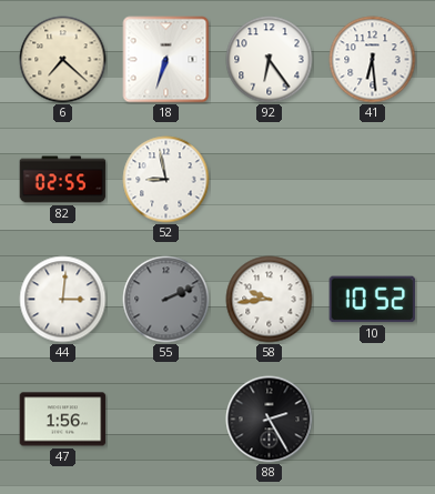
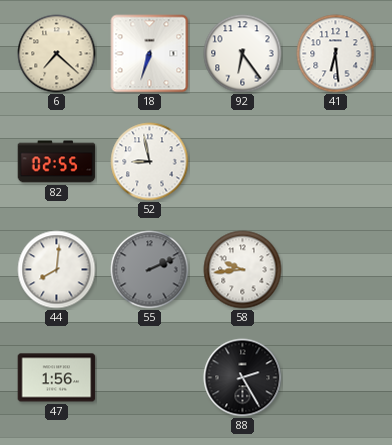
44: 3:01 -> 8:01
10: 10:52 -> none
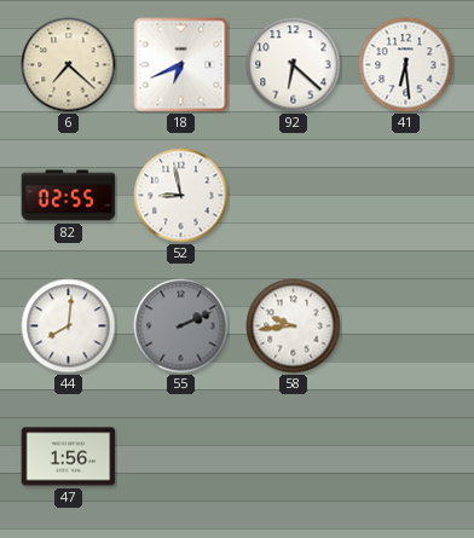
18: 6:33 -> 6:41
92: 6:24 -> 6:22
88: 2:25 -> none
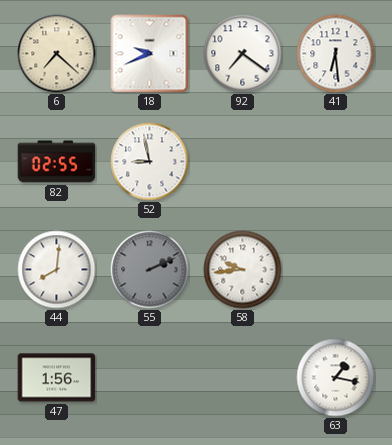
18: 6:41 -> 9:41
92: 6:22 -> 7:21
63: none -> 1:17
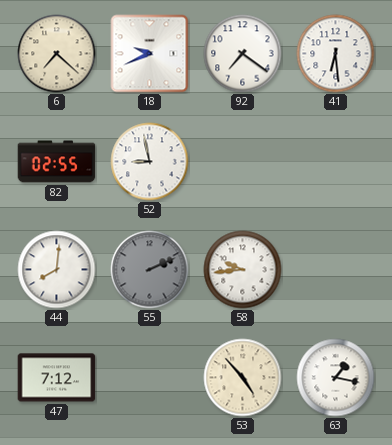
47: 1:56 -> 7:12
53: none -> 4:53
